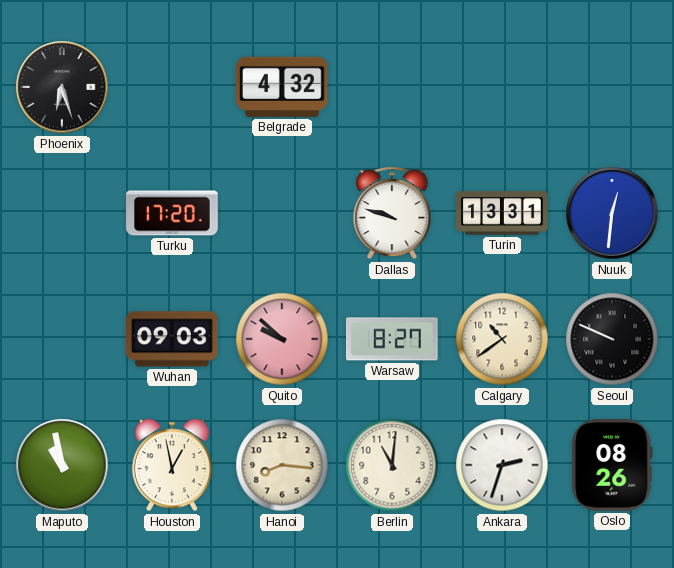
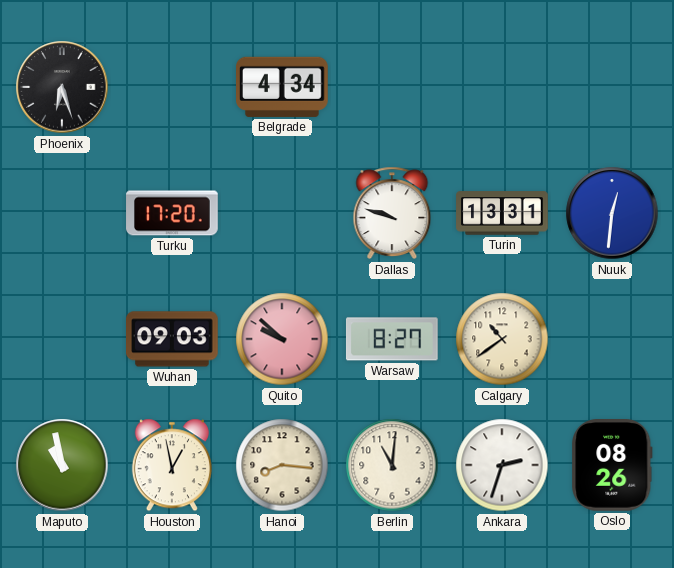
Belgrade: 4:32 -> 4:34
Seoul: 9:49 -> none
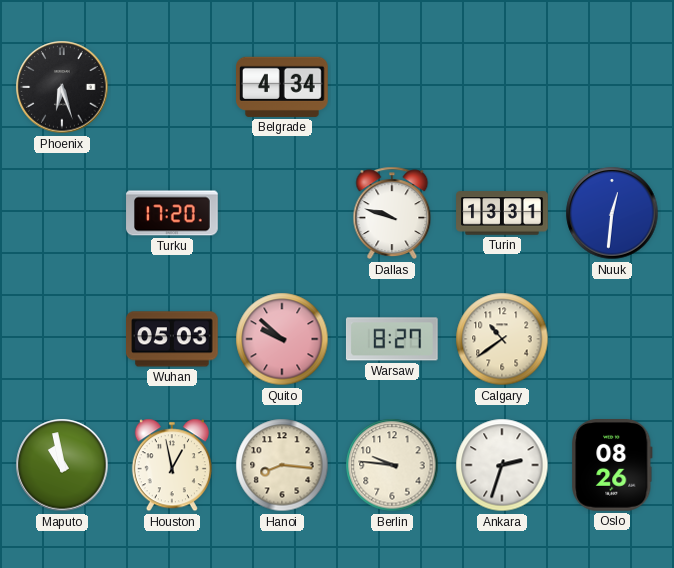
Wuhan: 09:03 -> 05:03
Berlin: 11:01 -> 9:46
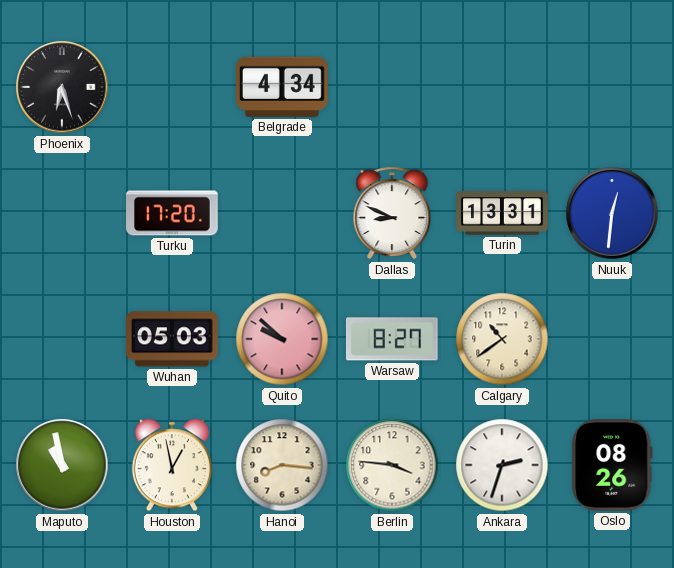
Dallas: 9:48 -> 8:49
Berlin: 9:46 -> 3:46
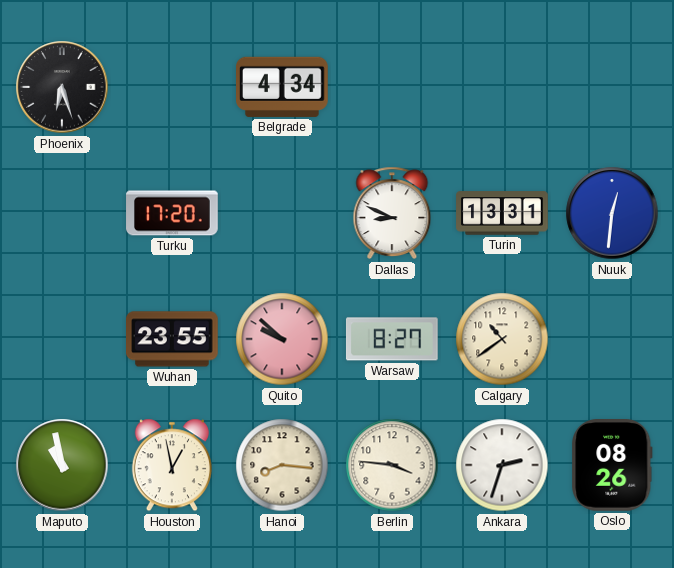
Wuhan: 05:03 -> 23:55
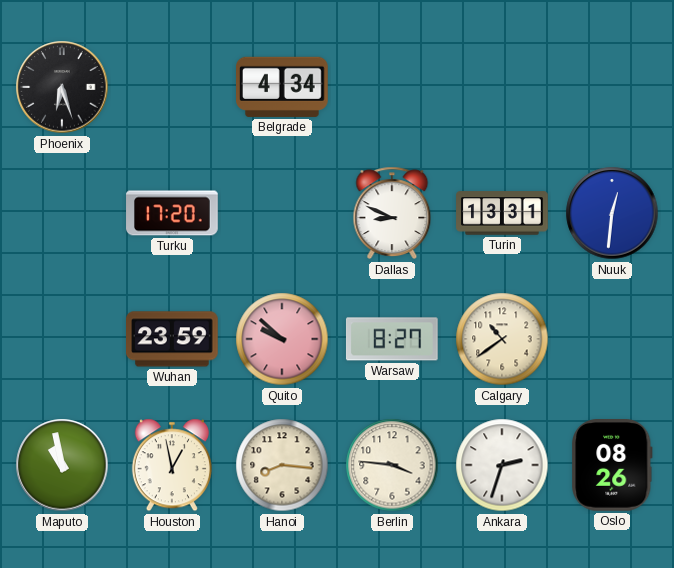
Wuhan: 23:55 -> 23:59
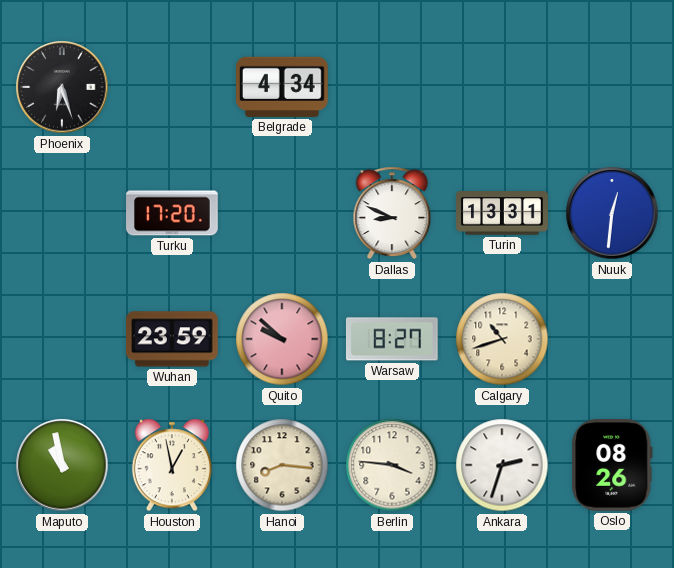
Calgary: 10:39 -> 10:42
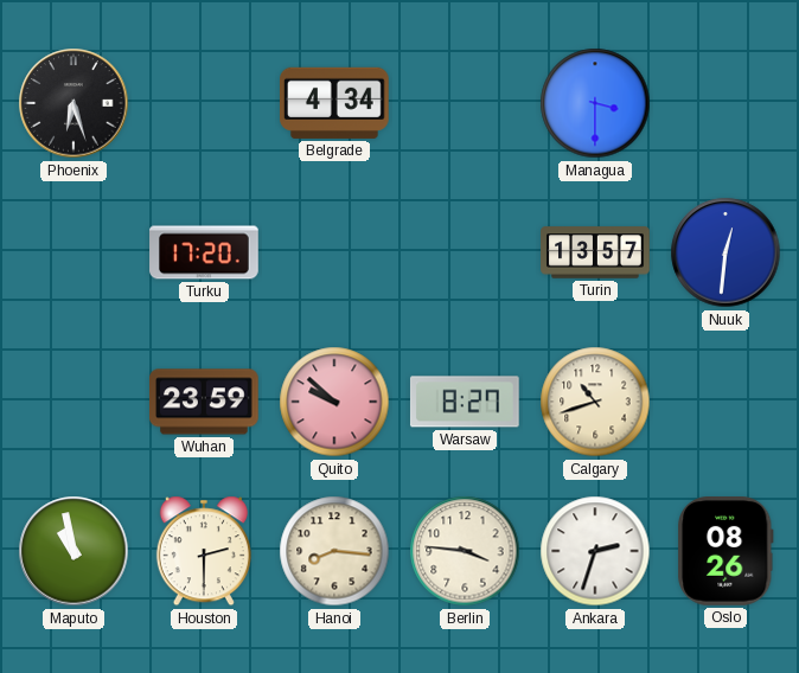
Managua: none -> 3:30
Dallas: 8:49 -> none
Turin: 13:31 -> 13:57
Houston: 12:58 -> 2:30
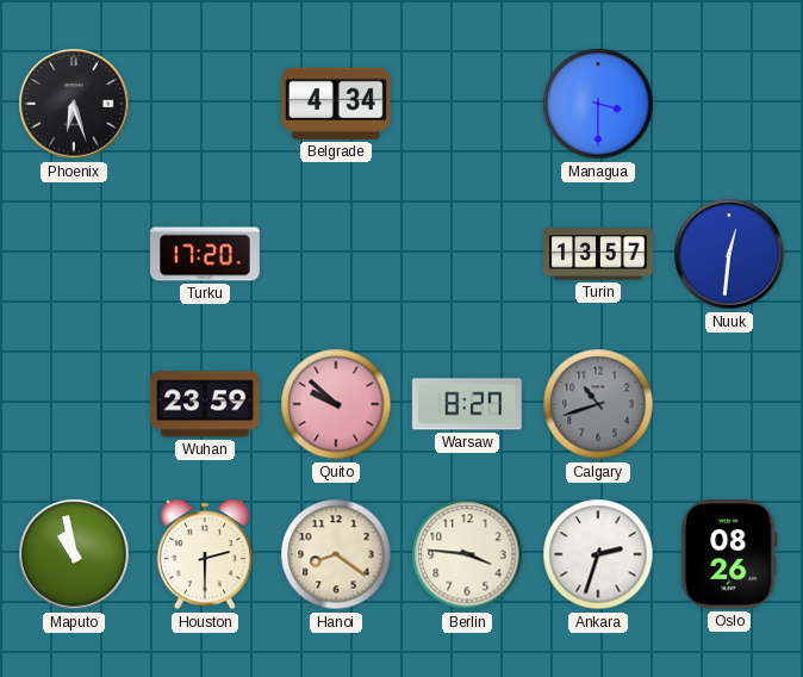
Calgary dial: cream -> grey
Hanoi: 8:16 -> 8:21
